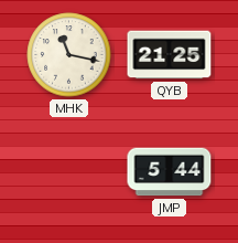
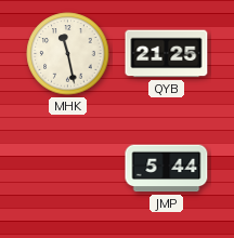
MHK: 11:17 -> 11:28
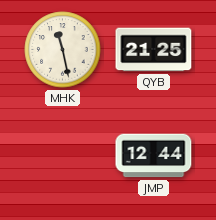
JMP: 5:44 -> 12:44
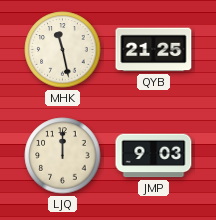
LJQ: none -> 12:00
JMP: 12:44 -> 9:03
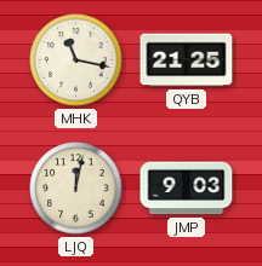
MHK: 11:28 -> 11:17
LJQ: 12:00 -> 12:02
